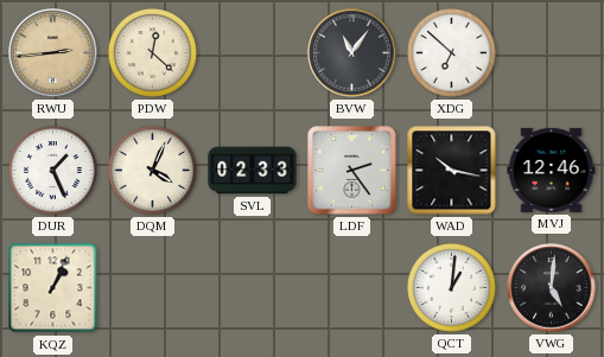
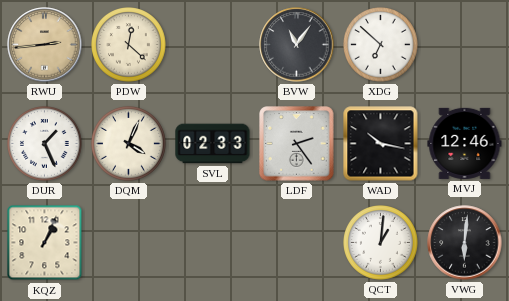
VWG: 5:01 -> 6:01
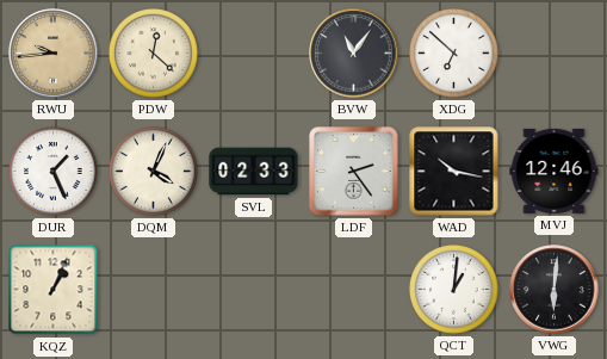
RWU: 2:44 -> 9:44
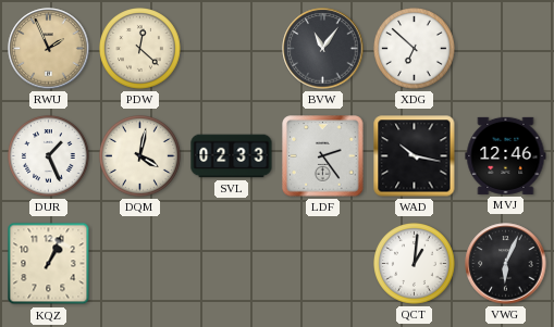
RWU: 9:44 -> 1:56
DQM: 4:04 -> 4:02
VWG: 6:01 -> 6:04
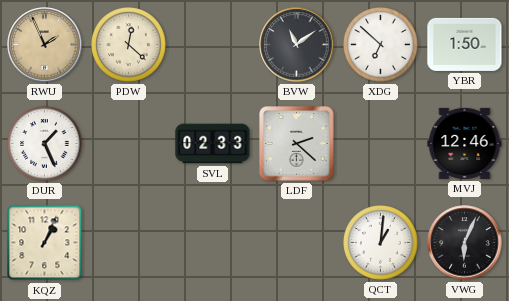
BVW: 11:06 -> 11:09
YBR: none -> 1:50
DQM: 4:02 -> none
LDF: 2:24 -> 2:22
WAD: 10:17 -> none
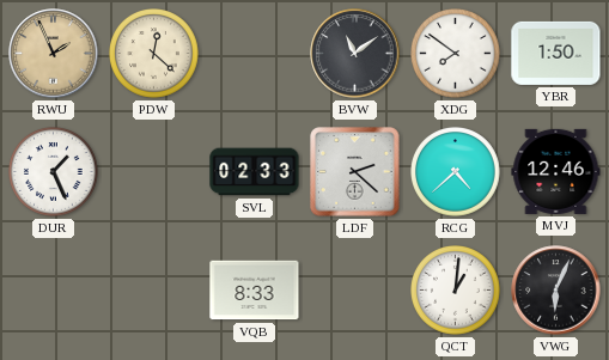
XDG: 6:52 -> 7:51
RCG: none -> 4:38
KQZ: 1:04 -> none
VQB: none -> 8:33
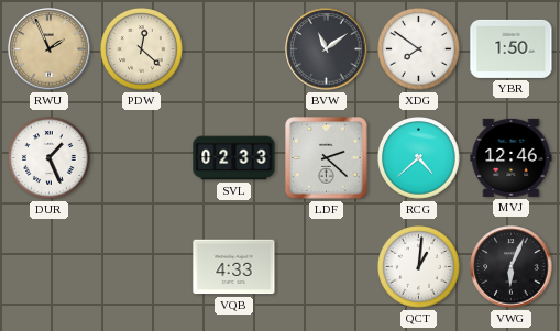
VQB: 8:33 -> 4:33
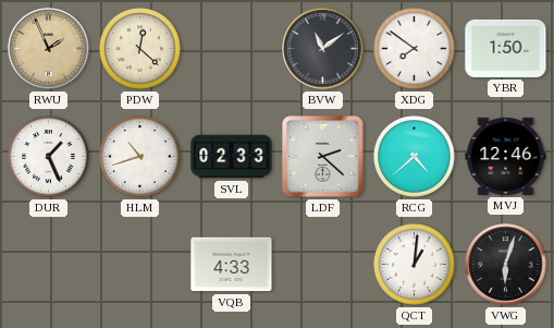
HLM: none -> 10:42
VWG: 6:04 -> 6:03
